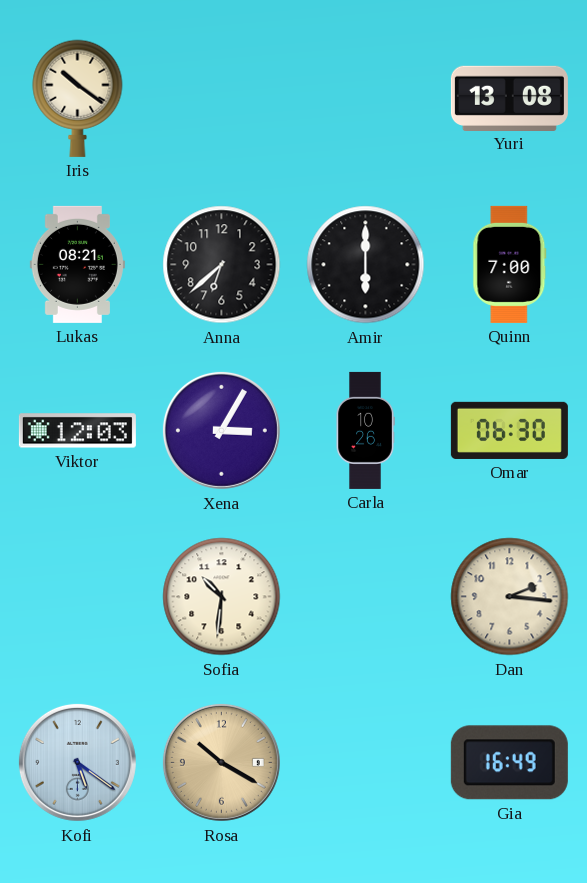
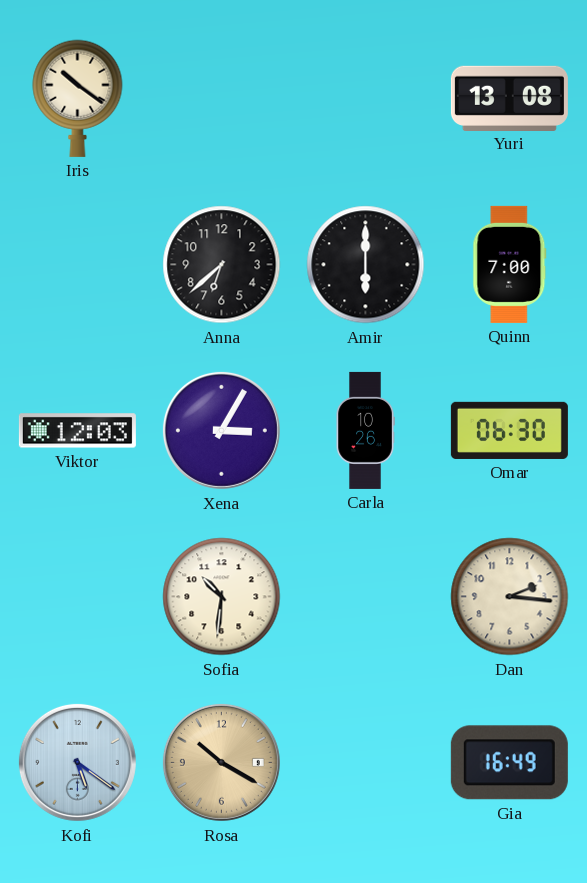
Lukas: 08:21 -> none
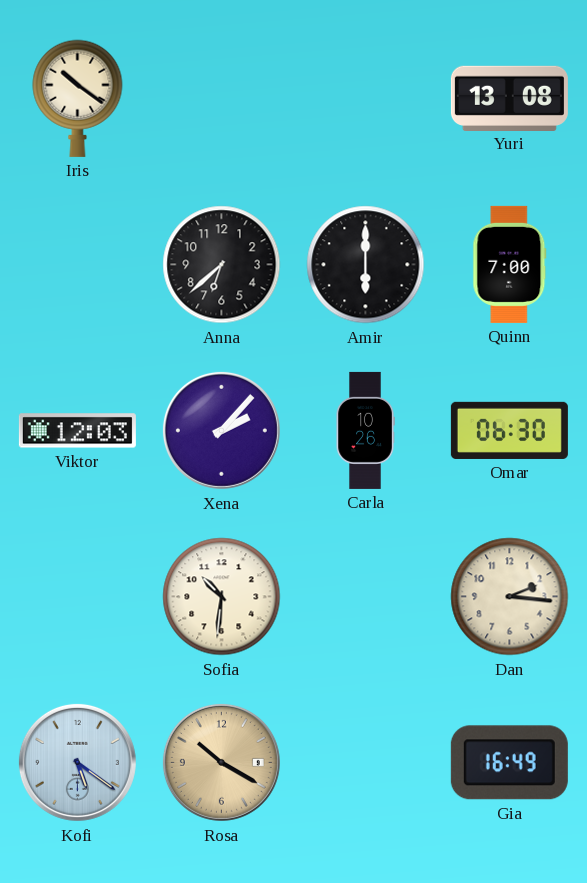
Xena: 3:05 -> 2:07
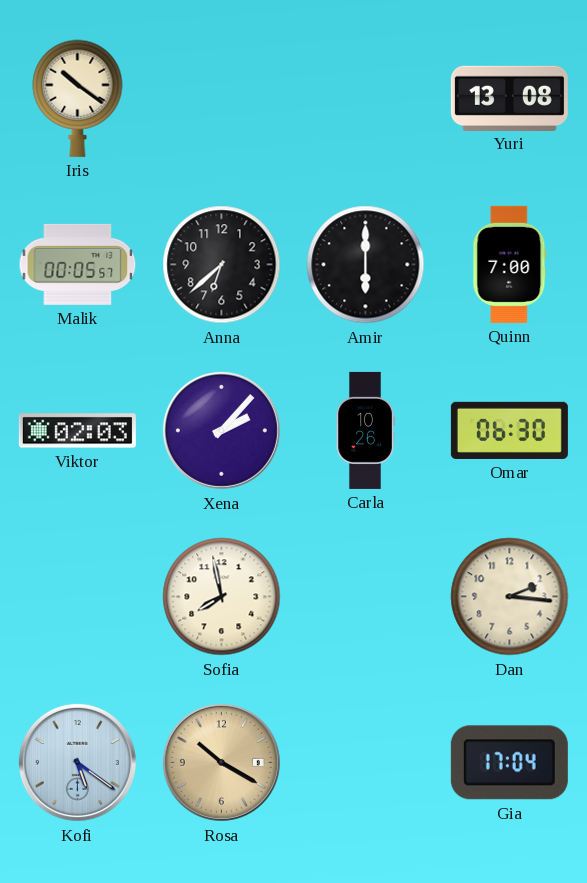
Malik: none -> 00:05
Viktor: 12:03 -> 02:03
Sofia: 10:31 -> 7:58
Gia: 16:49 -> 17:04
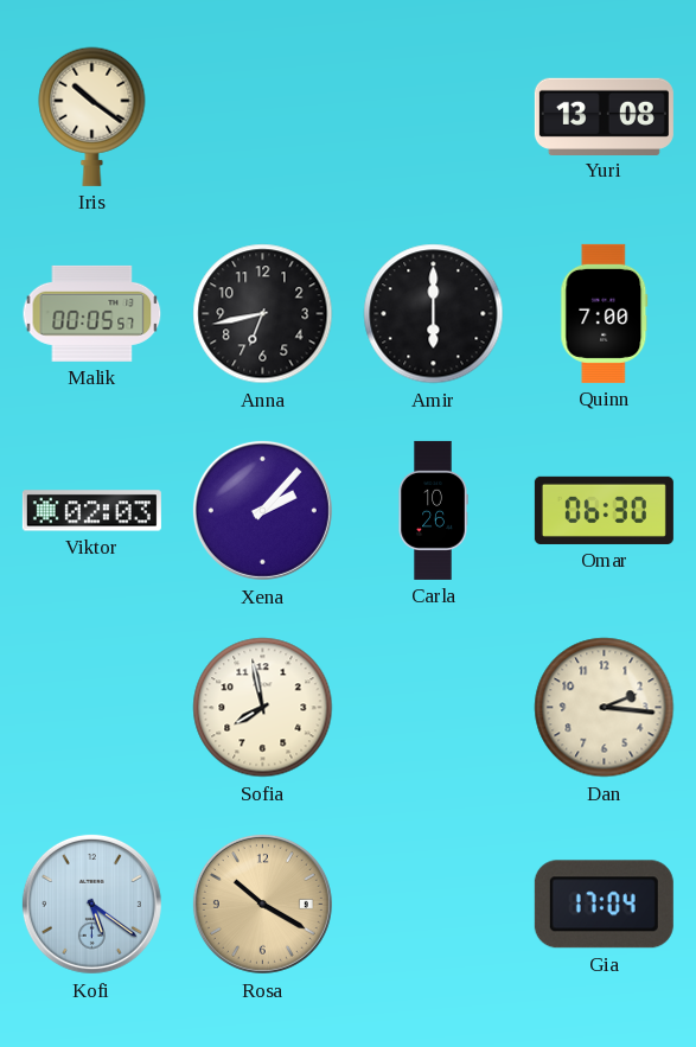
Anna: 6:38 -> 6:43
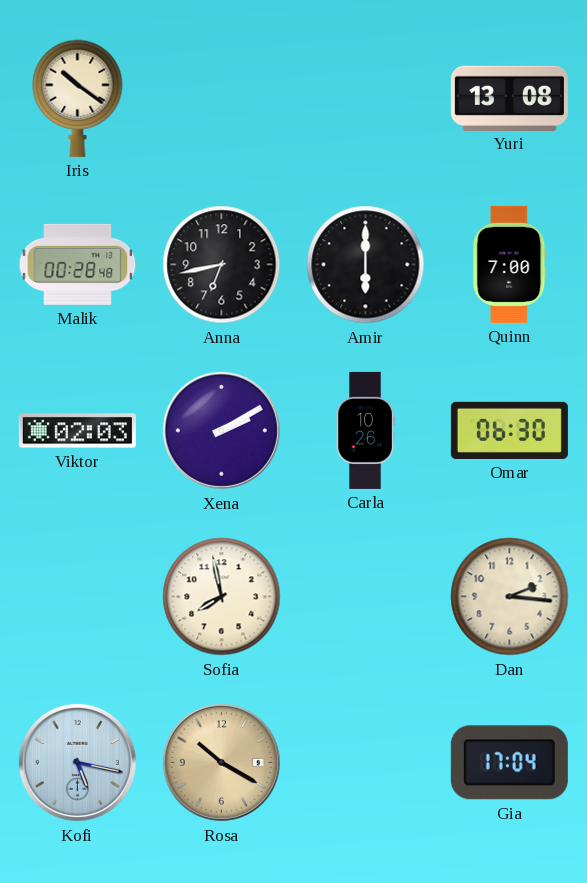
Malik: 00:05 -> 00:28
Xena: 2:07 -> 2:10
Kofi: 5:21 -> 5:17
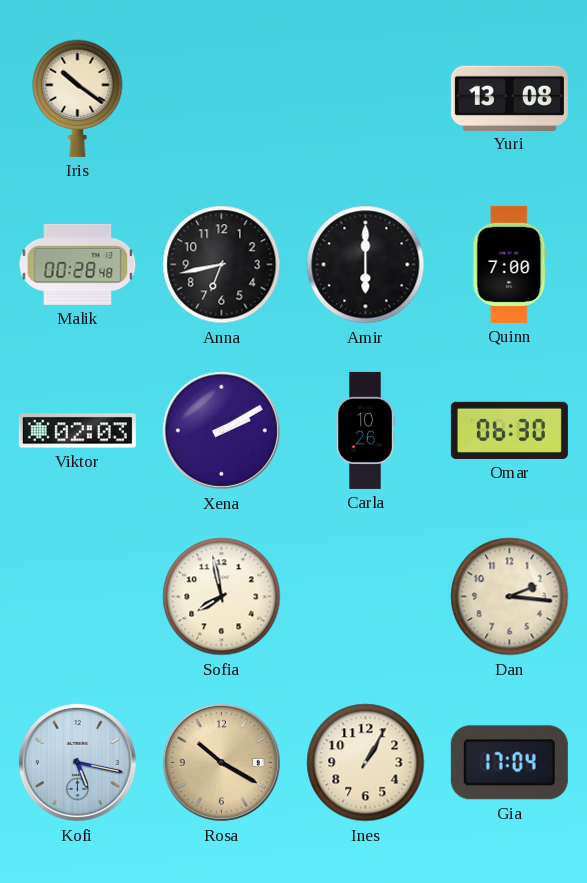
Ines: none -> 1:05
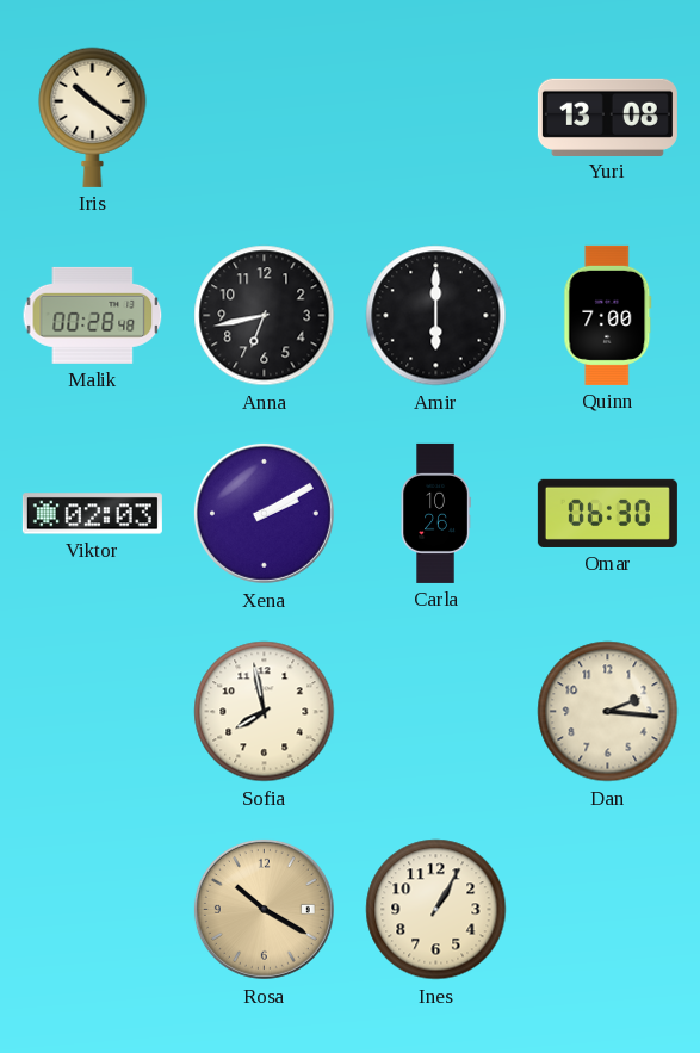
Kofi: 5:17 -> none
Gia: 17:04 -> none
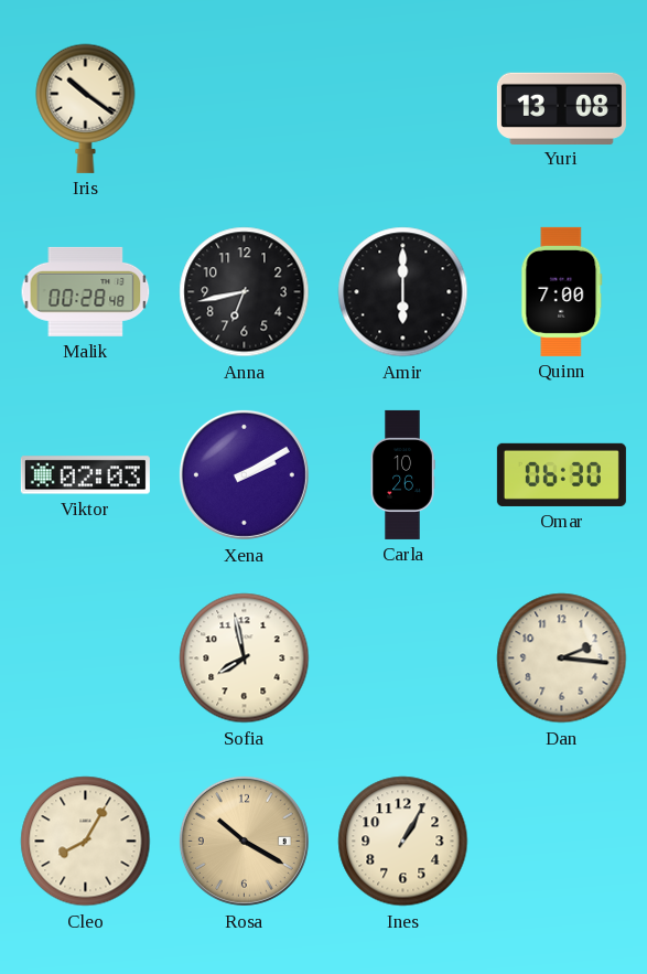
Cleo: none -> 8:05
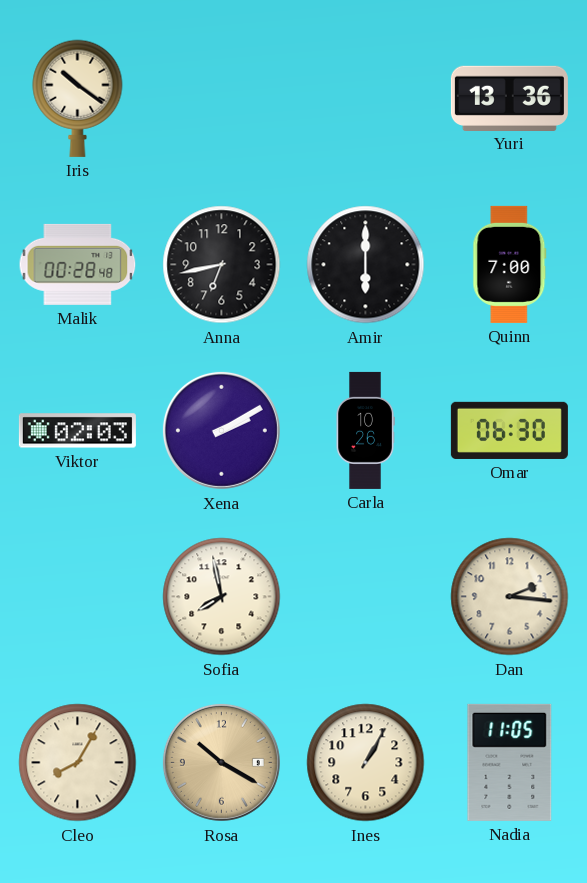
Yuri: 13:08 -> 13:36
Nadia: none -> 11:05
